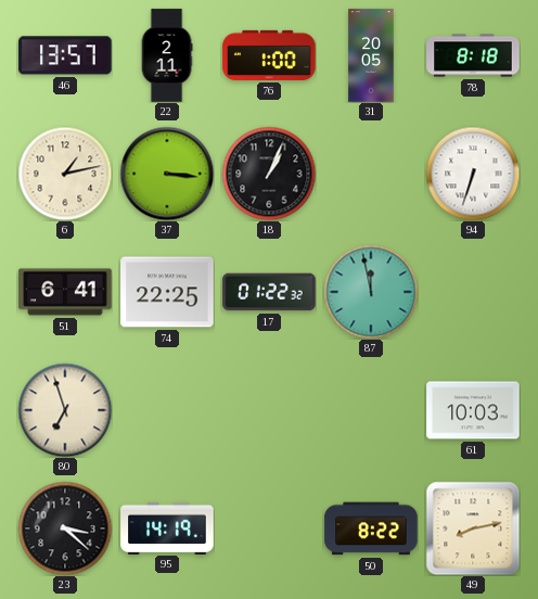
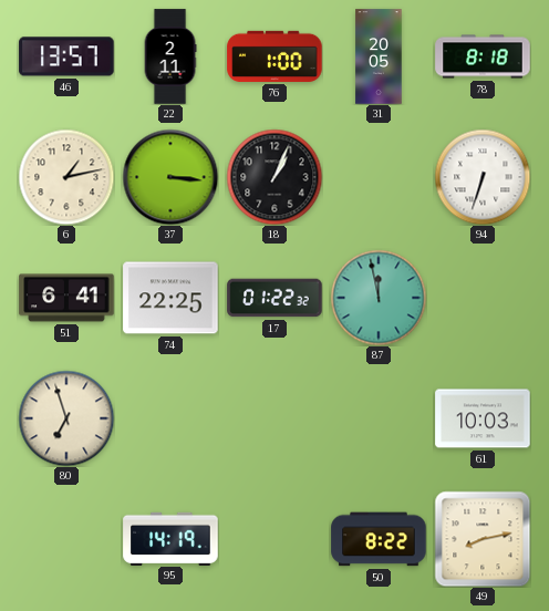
23: 3:22 -> none
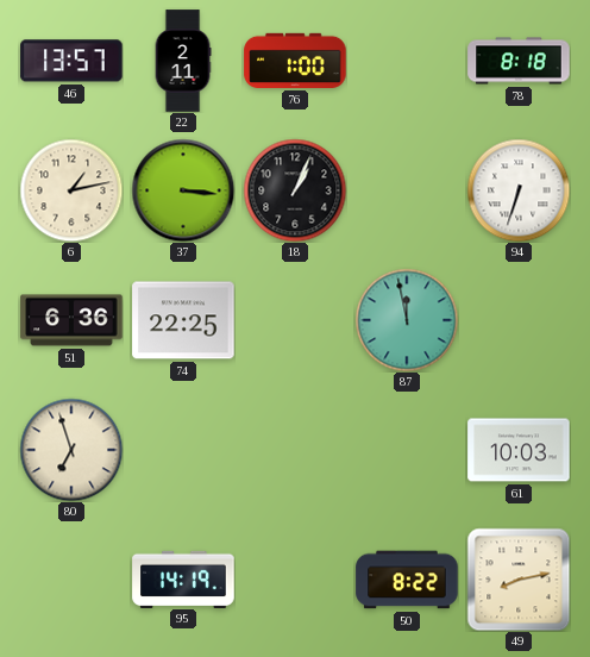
31: 20:05 -> none
51: 6:41 -> 6:36
17: 01:22 -> none
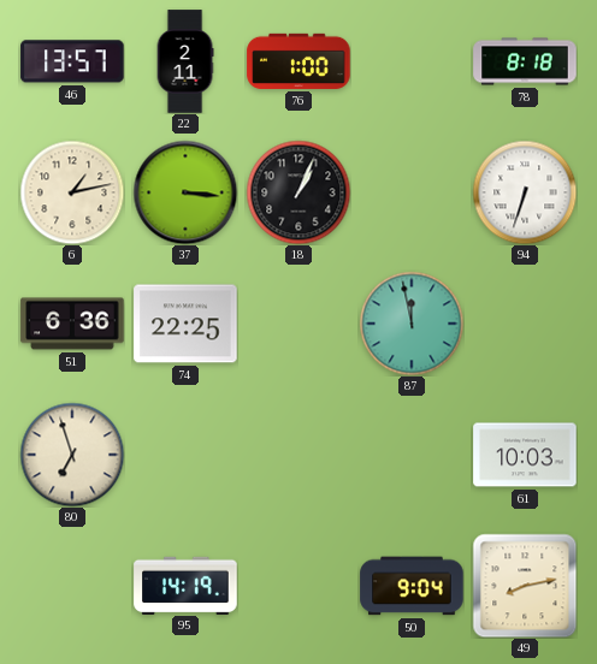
50: 8:22 -> 9:04
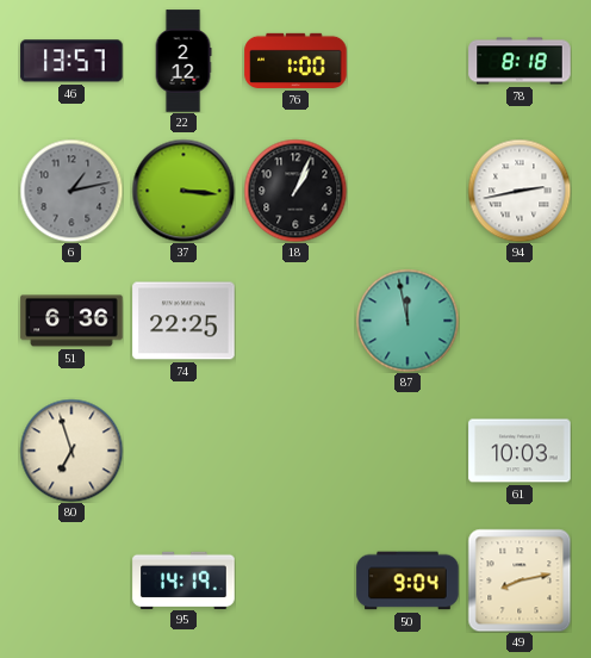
22: 2:11 -> 2:12
6 dial: cream -> grey
94: 6:33 -> 2:43
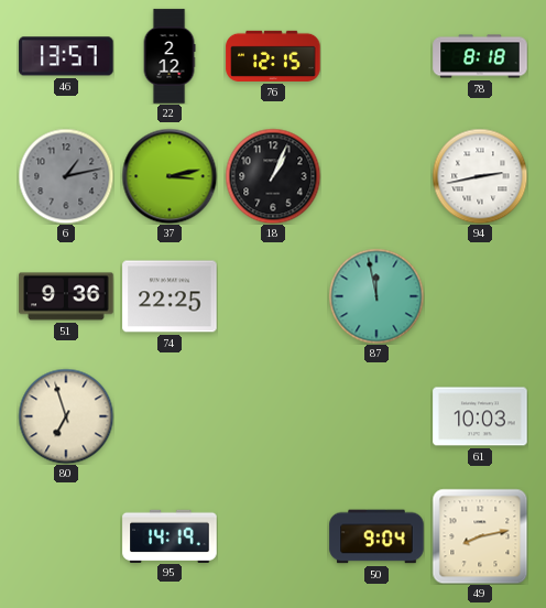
76: 1:00 -> 12:15
37: 3:16 -> 3:13
51: 6:36 -> 9:36
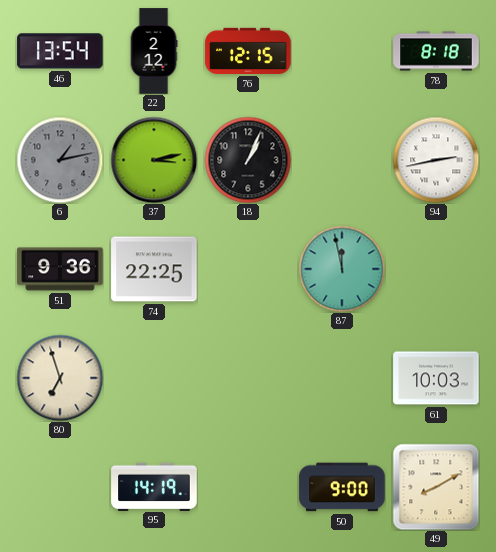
46: 13:57 -> 13:54
50: 9:04 -> 9:00
49: 8:13 -> 8:10
